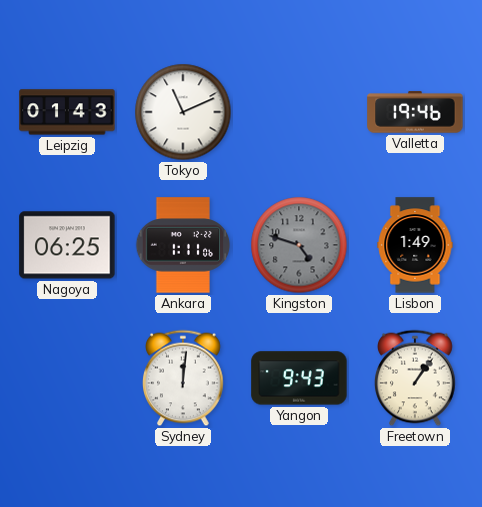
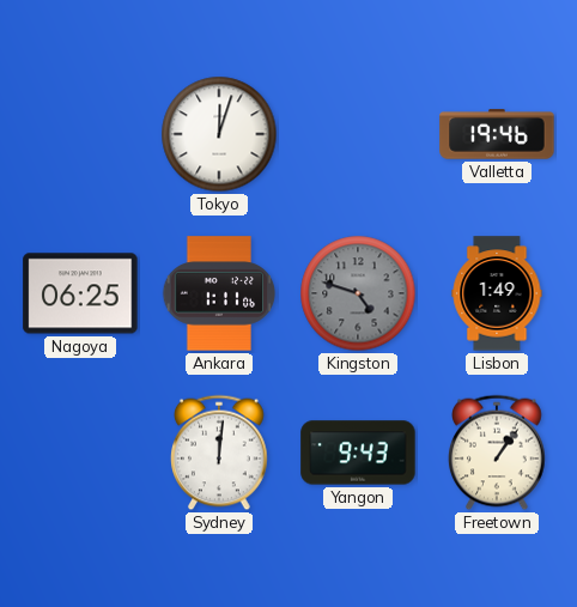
Leipzig: 01:43 -> none
Tokyo: 11:11 -> 12:03
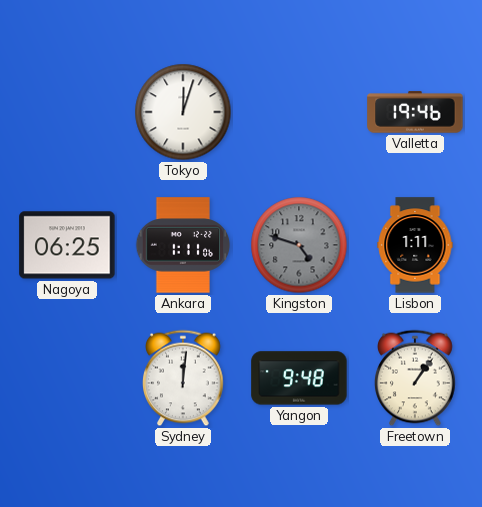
Lisbon: 1:49 -> 1:11
Yangon: 9:43 -> 9:48
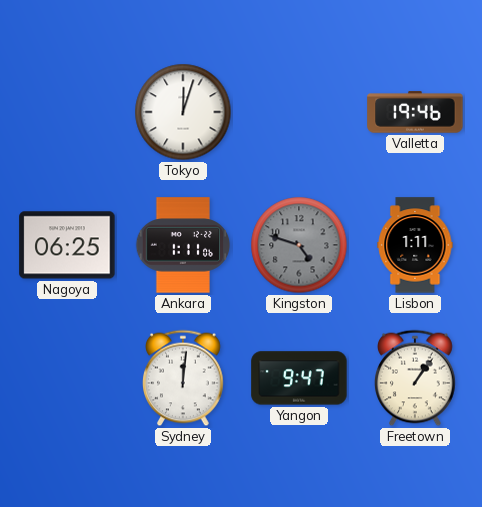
Yangon: 9:48 -> 9:47
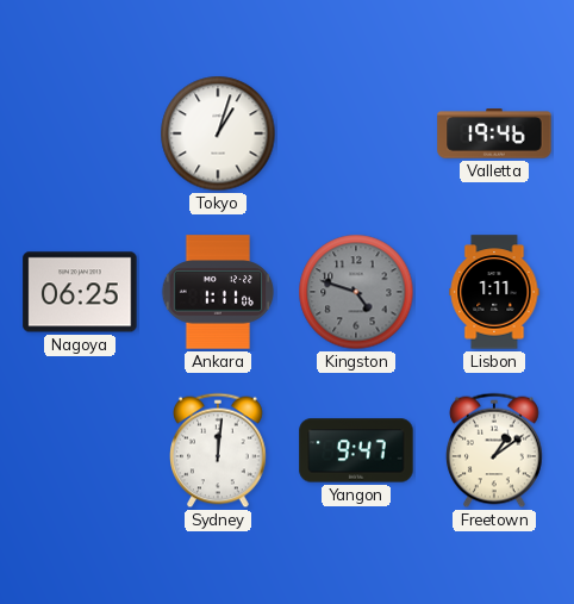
Tokyo: 12:03 -> 1:03
Freetown: 1:06 -> 1:09
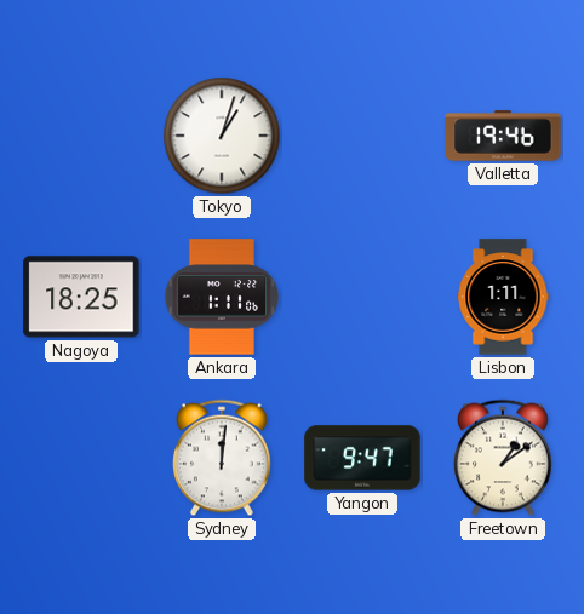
Nagoya: 06:25 -> 18:25
Kingston: 4:48 -> none
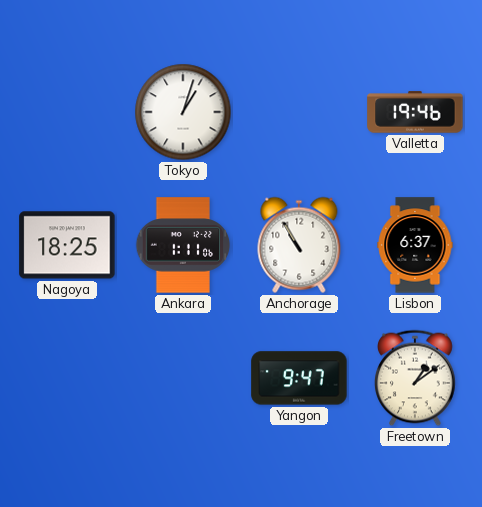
Anchorage: none -> 10:55
Lisbon: 1:11 -> 6:37
Sydney: 12:01 -> none
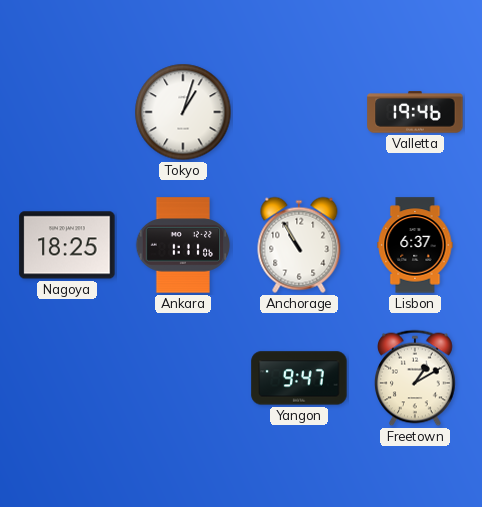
Freetown: 1:09 -> 1:10
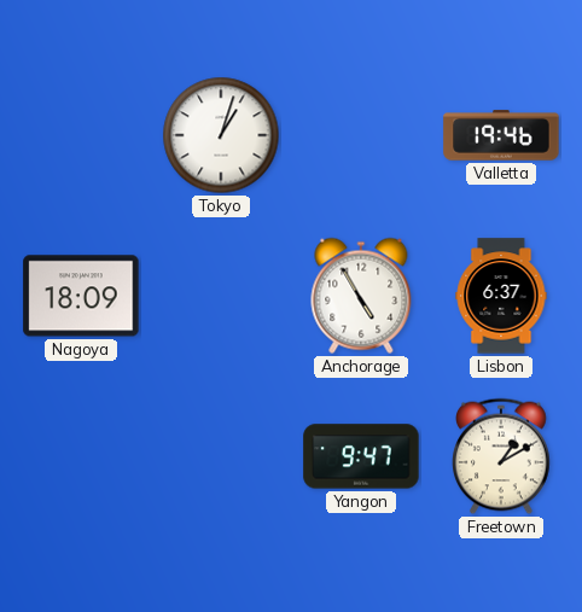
Nagoya: 18:25 -> 18:09
Ankara: 1:11 -> none
Anchorage: 10:55 -> 4:55
